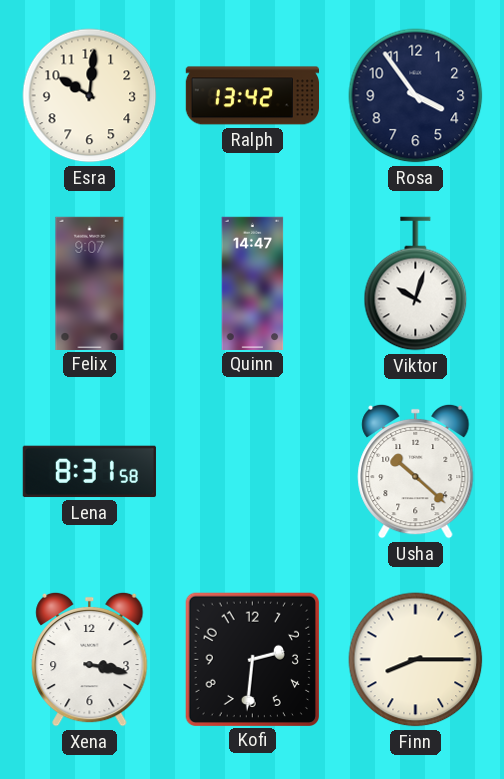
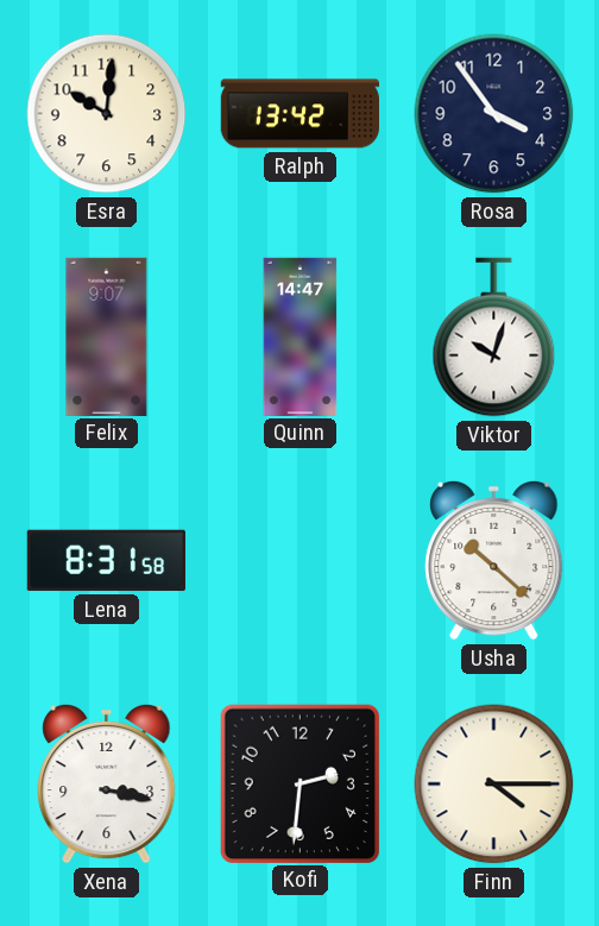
Finn: 8:15 -> 4:15
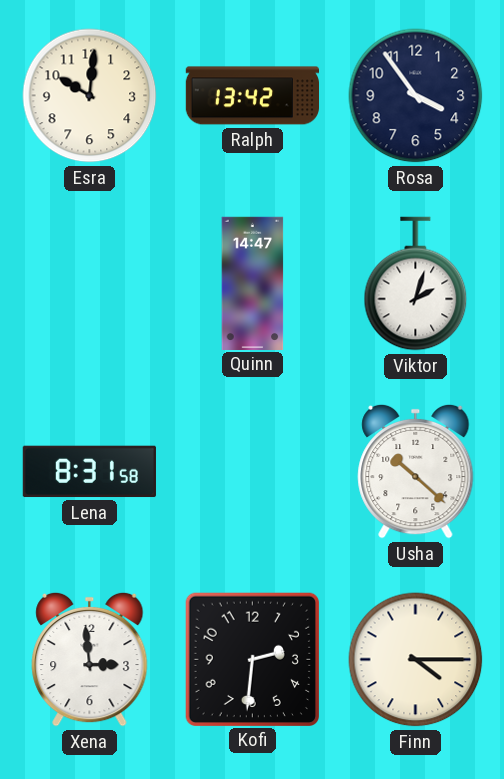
Felix: 9:07 -> none
Viktor: 10:03 -> 2:03
Xena: 3:17 -> 2:59
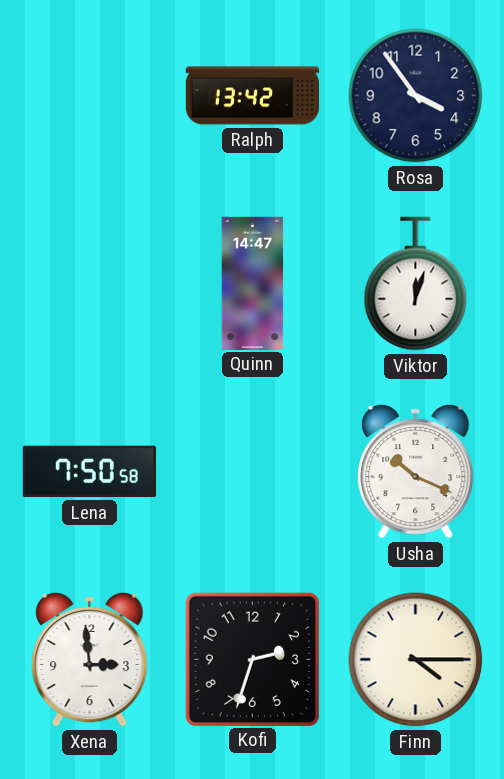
Esra: 10:01 -> none
Viktor: 2:03 -> 12:03
Lena: 8:31 -> 7:50
Usha: 10:22 -> 10:19
Kofi: 2:31 -> 2:33
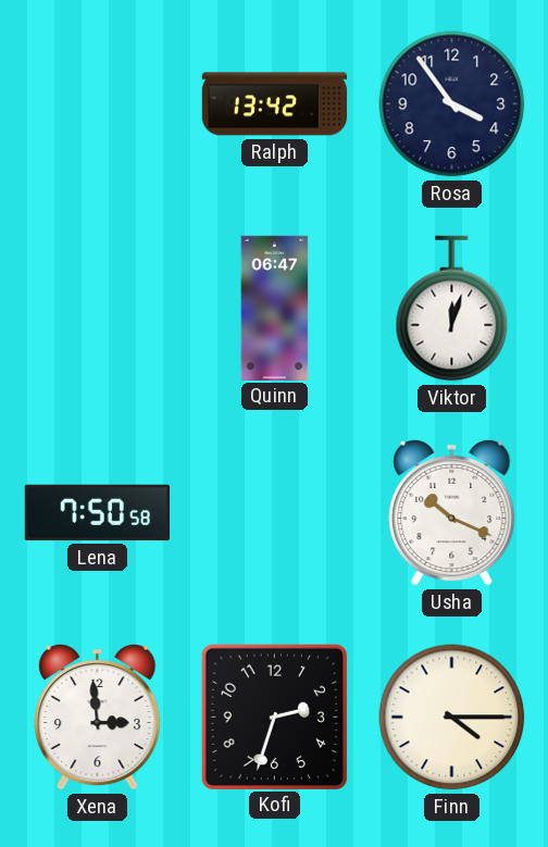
Quinn: 14:47 -> 06:47
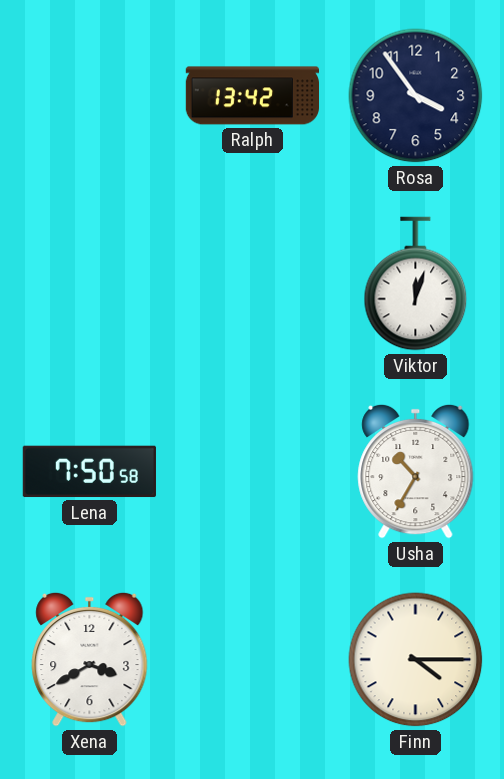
Quinn: 06:47 -> none
Usha: 10:19 -> 10:35
Xena: 2:59 -> 3:40
Kofi: 2:33 -> none
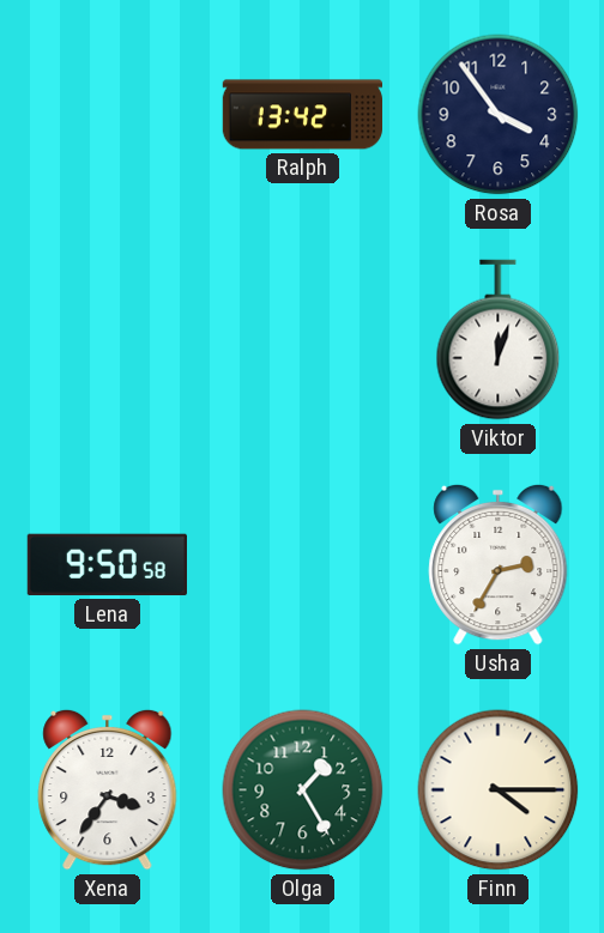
Lena: 7:50 -> 9:50
Usha: 10:35 -> 2:35
Xena: 3:40 -> 3:36
Olga: none -> 1:25
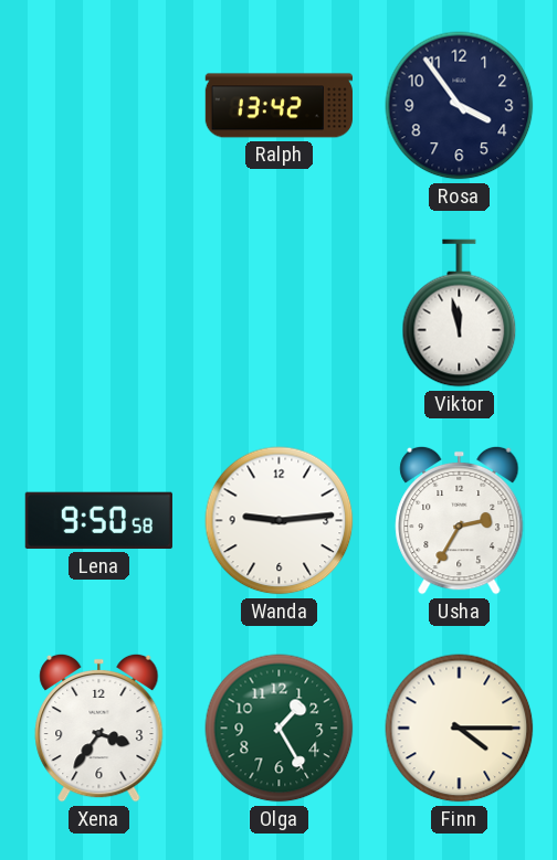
Viktor: 12:03 -> 11:58
Wanda: none -> 9:14
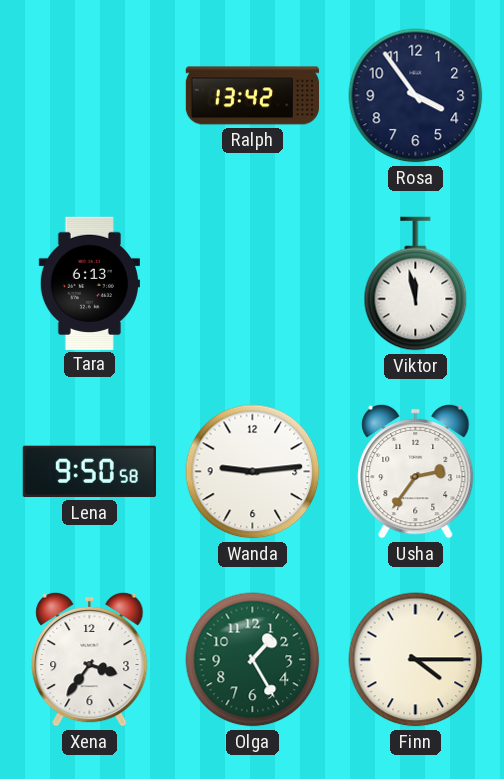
Tara: none -> 6:13
Usha: 2:35 -> 2:36
